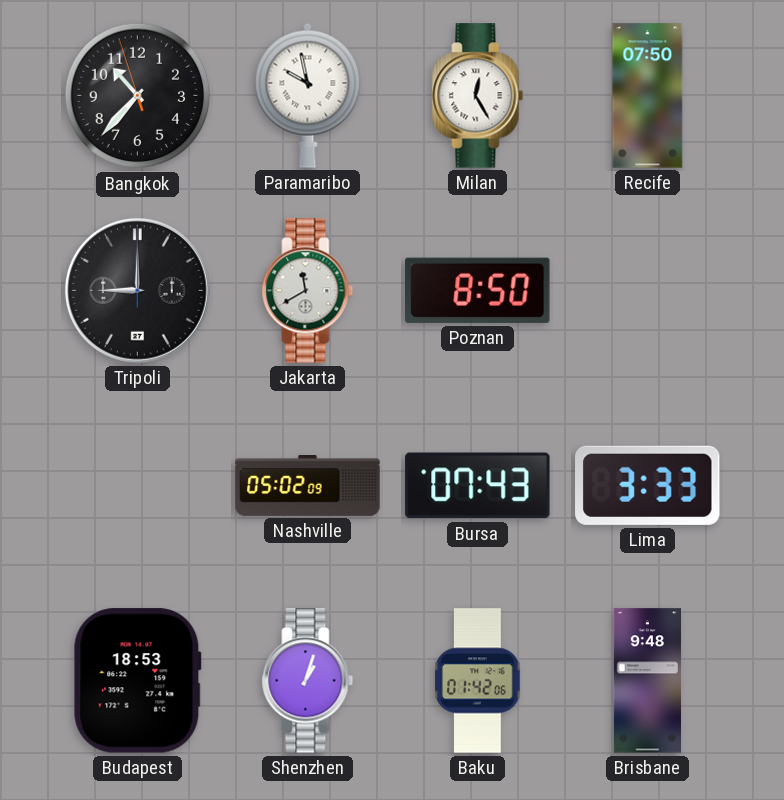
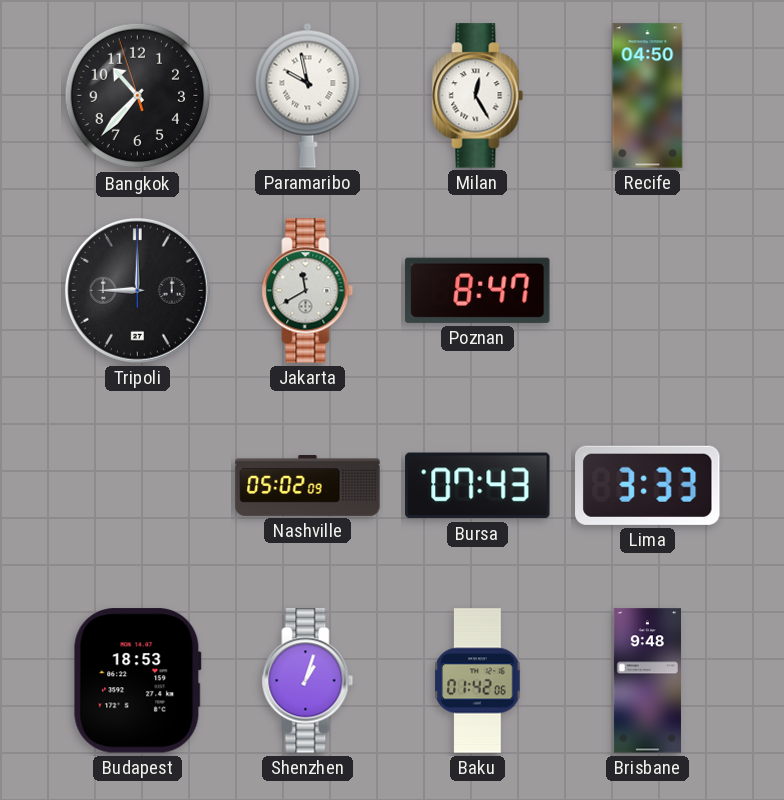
Recife: 07:50 -> 04:50
Poznan: 8:50 -> 8:47
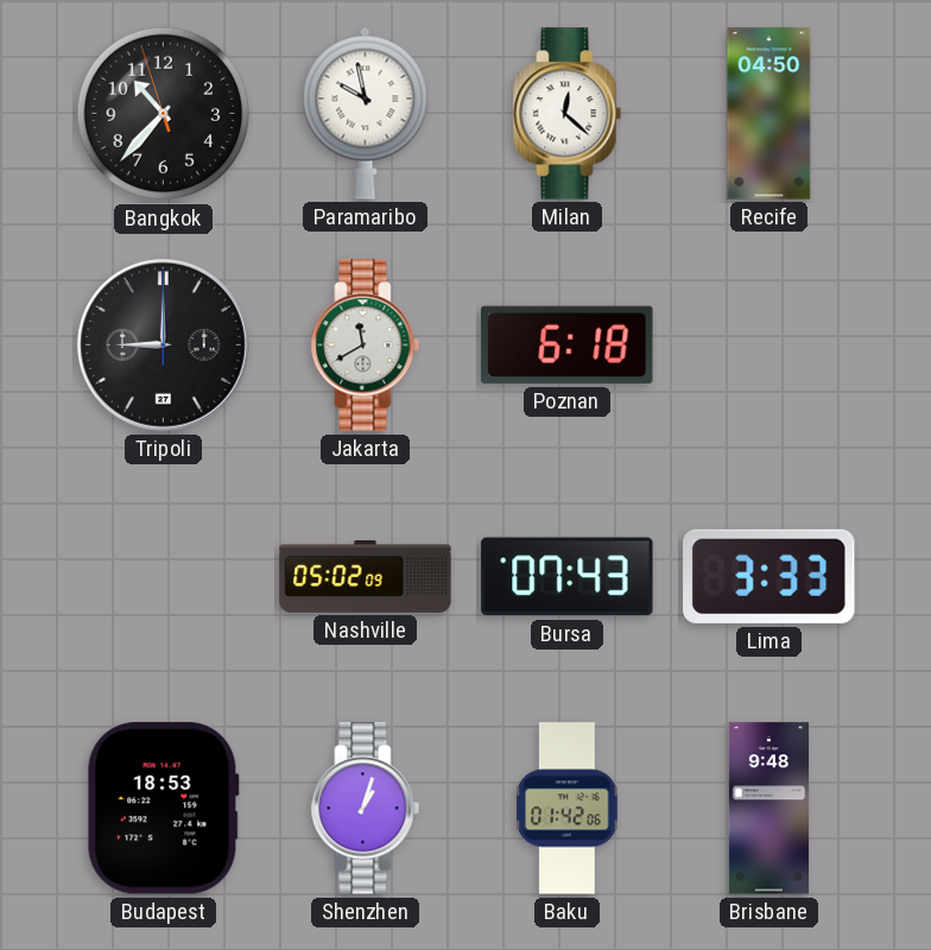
Milan: 12:25 -> 12:22
Poznan: 8:47 -> 6:18
